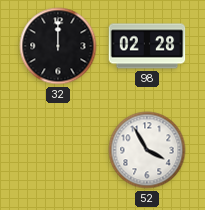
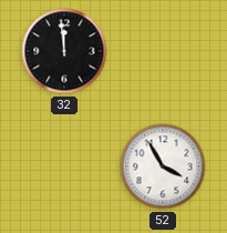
32: 12:00 -> 11:59
98: 02:28 -> none
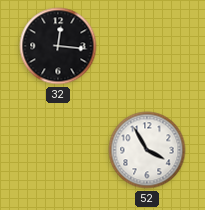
32: 11:59 -> 12:16
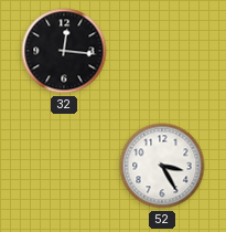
52: 3:55 -> 3:25
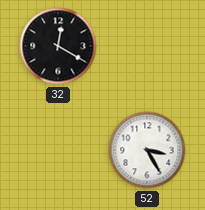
32: 12:16 -> 12:20
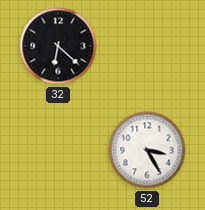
32: 12:20 -> 6:22
